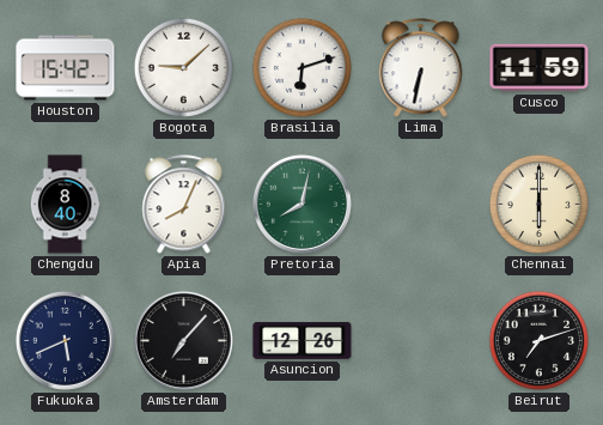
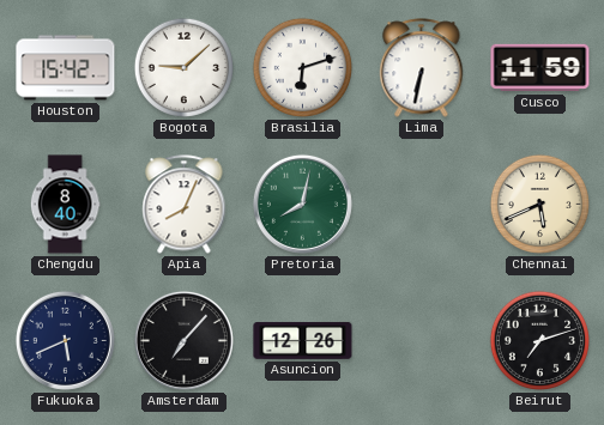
Chennai: 6:00 -> 5:41
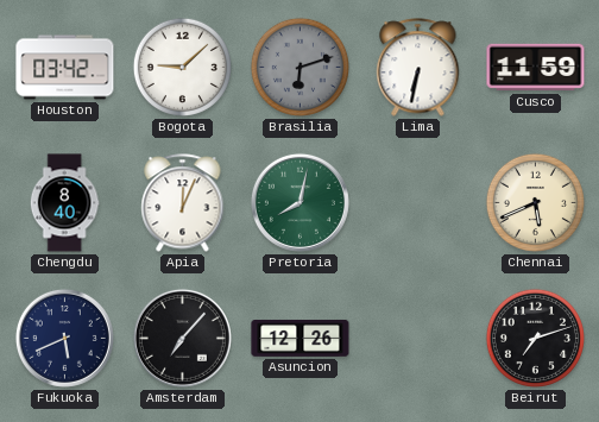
Houston: 15:42 -> 03:42
Brasilia dial: white -> grey
Apia: 8:04 -> 12:04
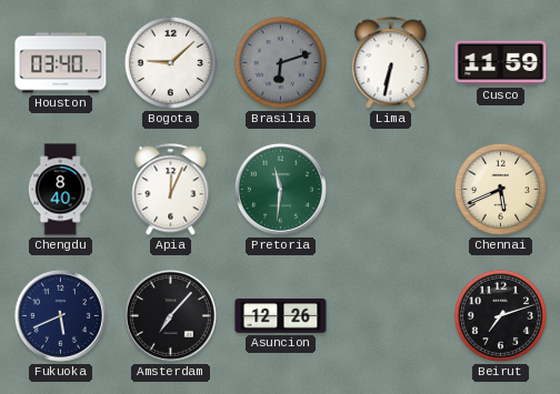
Houston: 03:42 -> 03:40
Pretoria: 8:02 -> 11:31
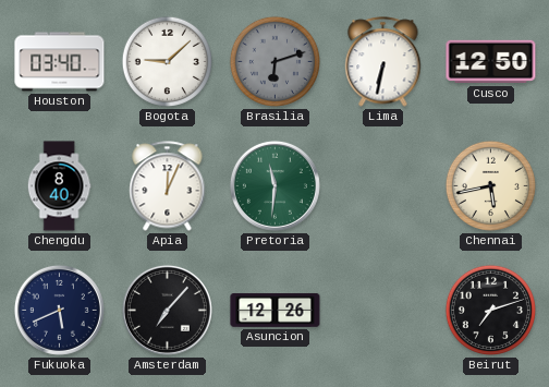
Cusco: 11:59 -> 12:50
Chennai: 5:41 -> 5:43
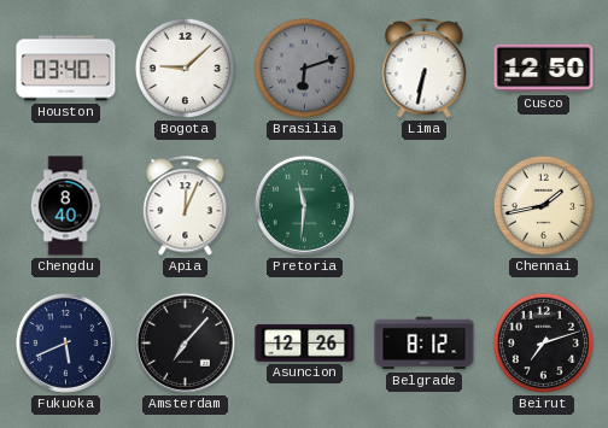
Chennai: 5:43 -> 1:43
Belgrade: none -> 8:12
